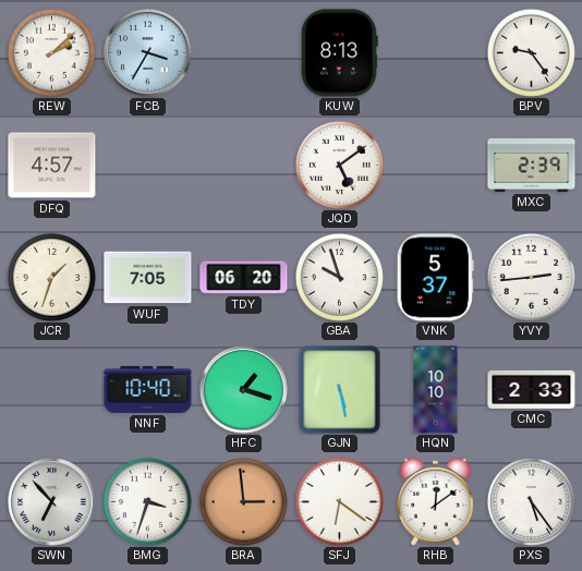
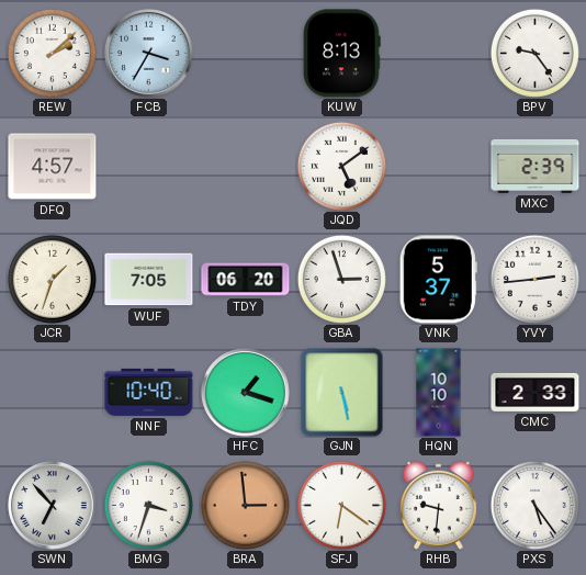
GBA: 9:57 -> 2:57
RHB: 12:09 -> 9:31
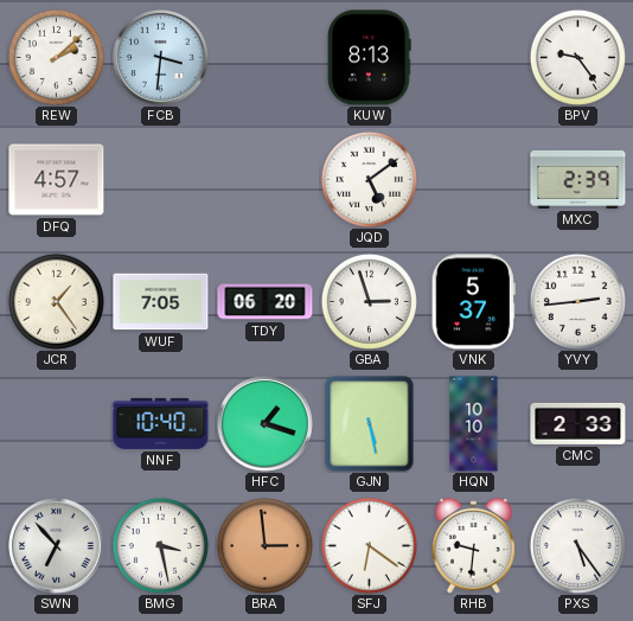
FCB: 3:35 -> 3:31
JCR: 1:33 -> 1:24
BMG: 3:33 -> 3:28
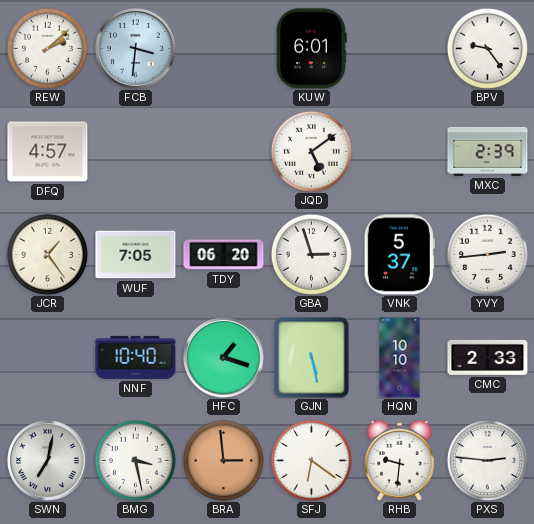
KUW: 8:13 -> 6:01
SWN: 6:53 -> 7:02
PXS: 5:24 -> 2:46
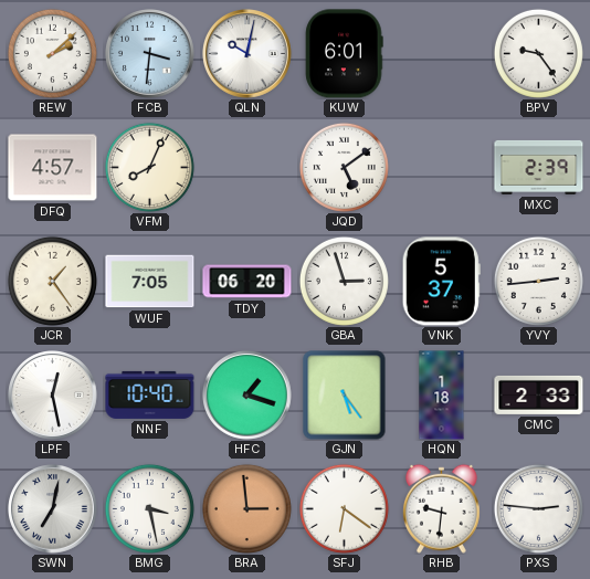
QLN: none -> 10:02
VFM: none -> 8:04
LPF: none -> 12:28
GJN: 5:28 -> 5:24
HQN: 10:10 -> 1:18
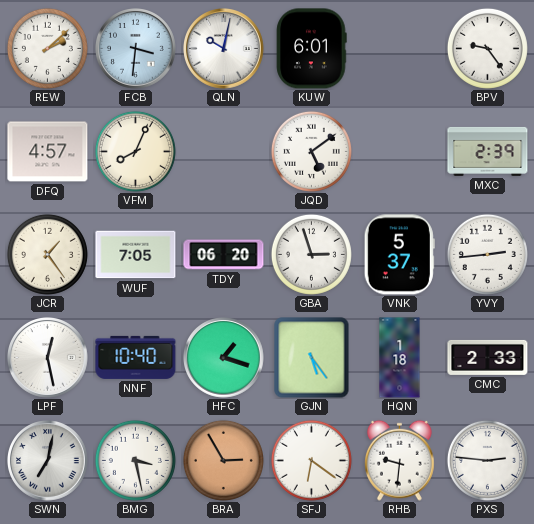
BRA: 2:59 -> 2:55
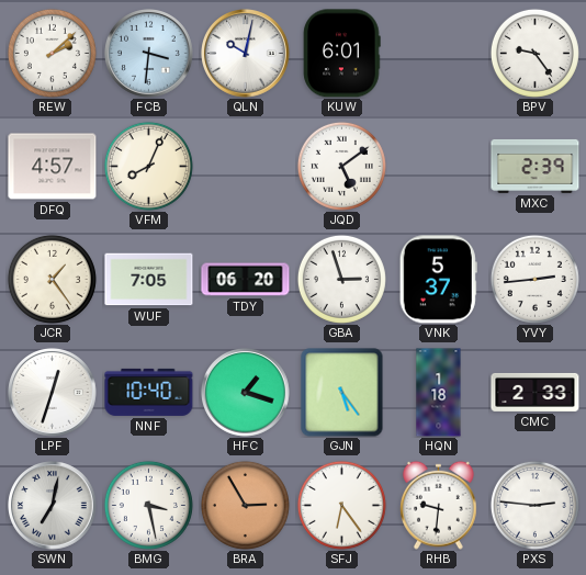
LPF: 12:28 -> 12:33
SFJ: 6:21 -> 6:24
